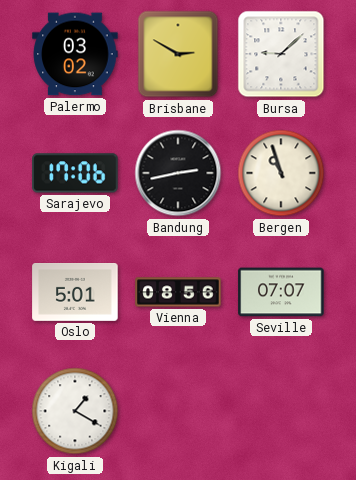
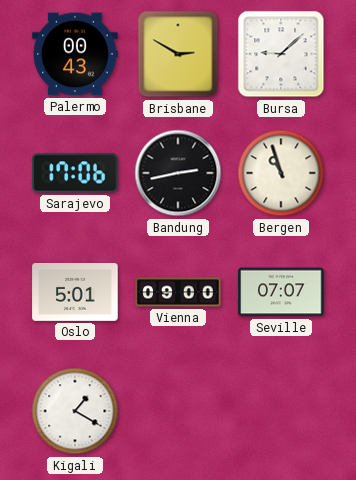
Palermo: 03:02 -> 00:43
Vienna: 08:56 -> 09:00
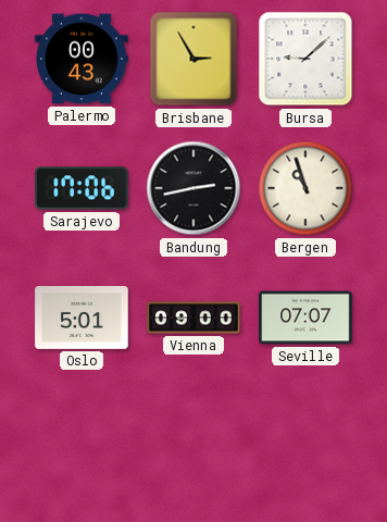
Brisbane: 2:50 -> 2:55
Kigali: 1:20 -> none
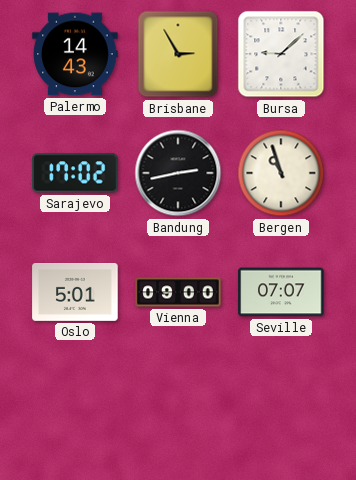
Palermo: 00:43 -> 14:43
Sarajevo: 17:06 -> 17:02
